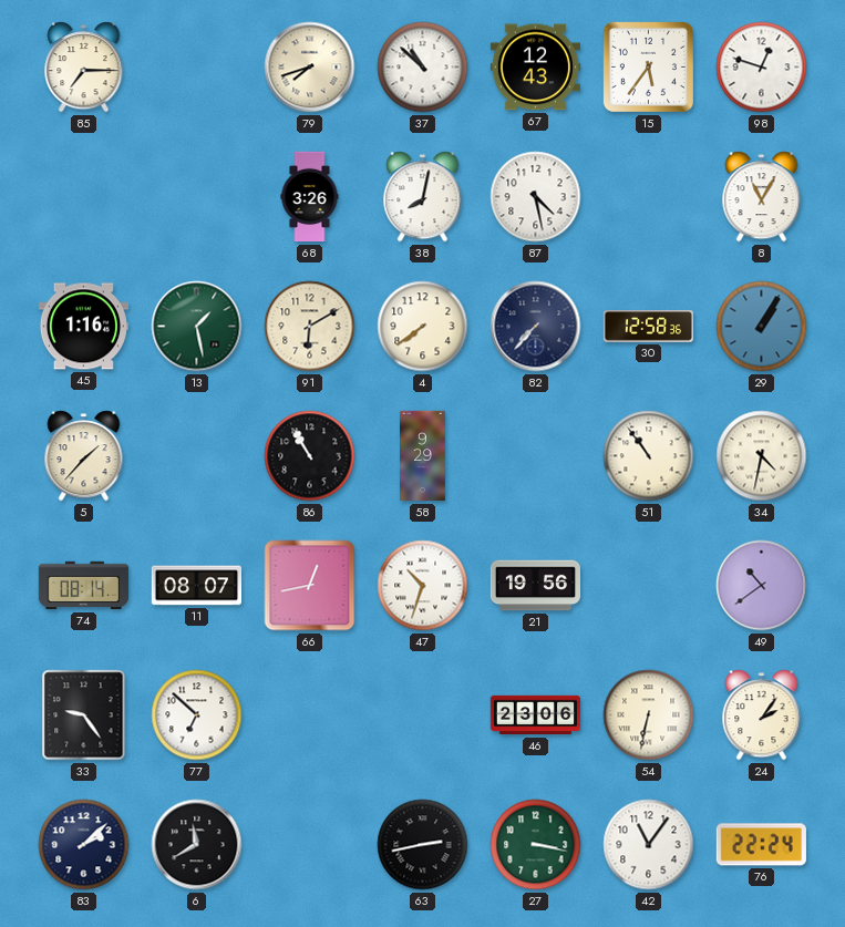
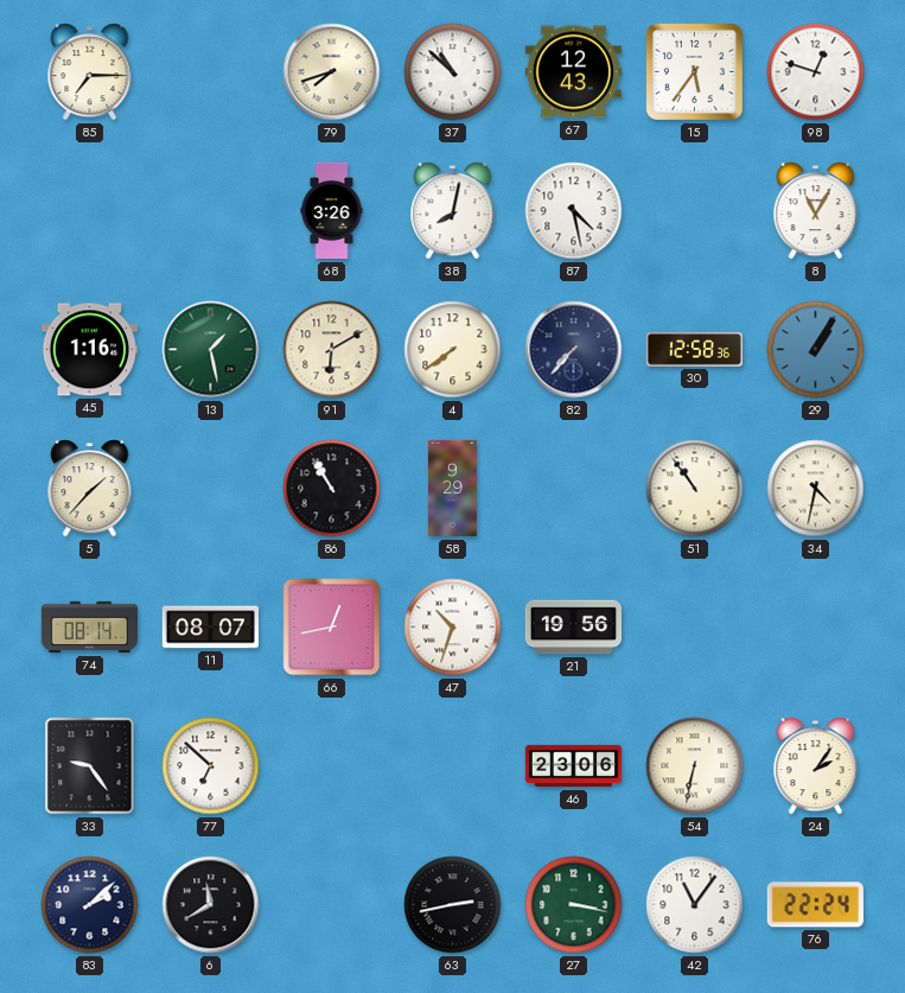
49: 10:39 -> none
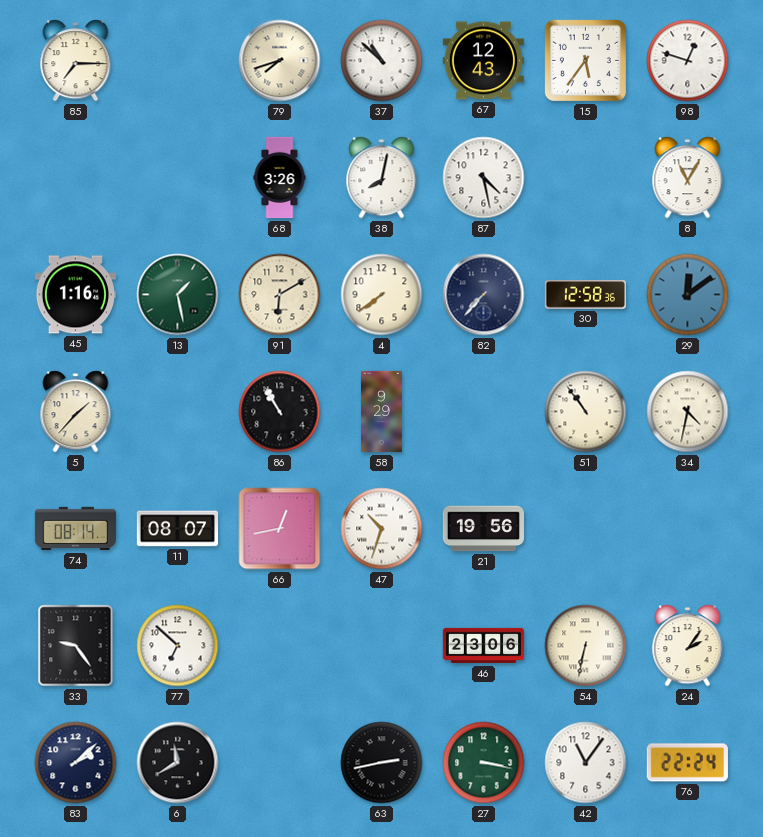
29: 1:05 -> 12:09
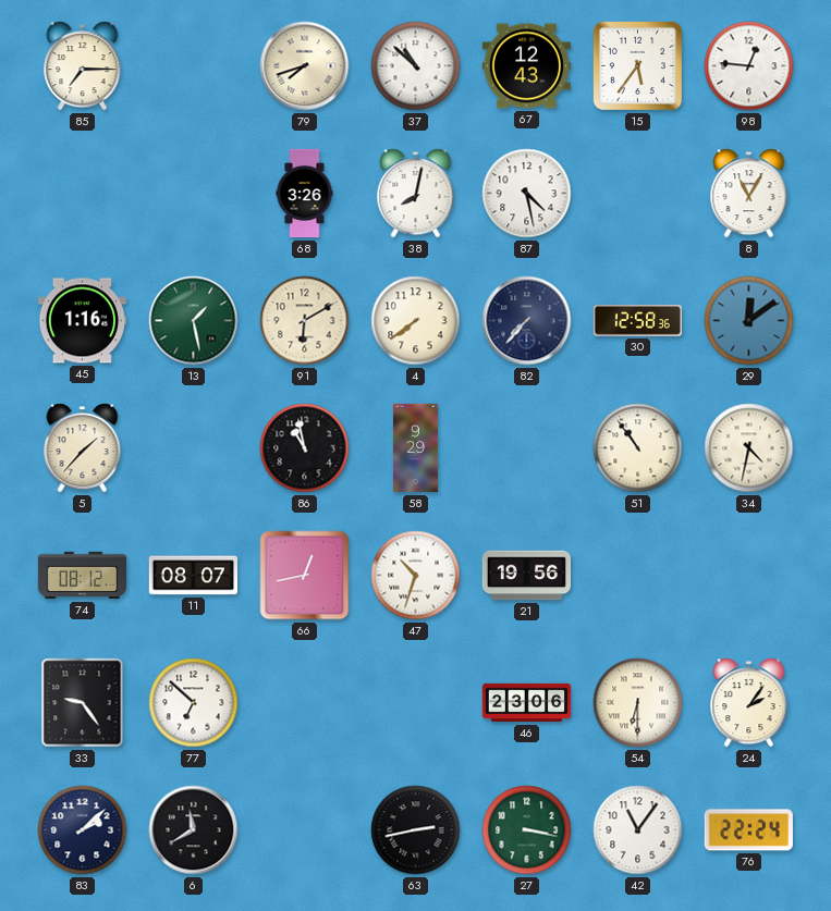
98: 12:48 -> 12:46
86: 10:55 -> 10:58
74: 08:14 -> 08:12
54: 6:32 -> 6:30
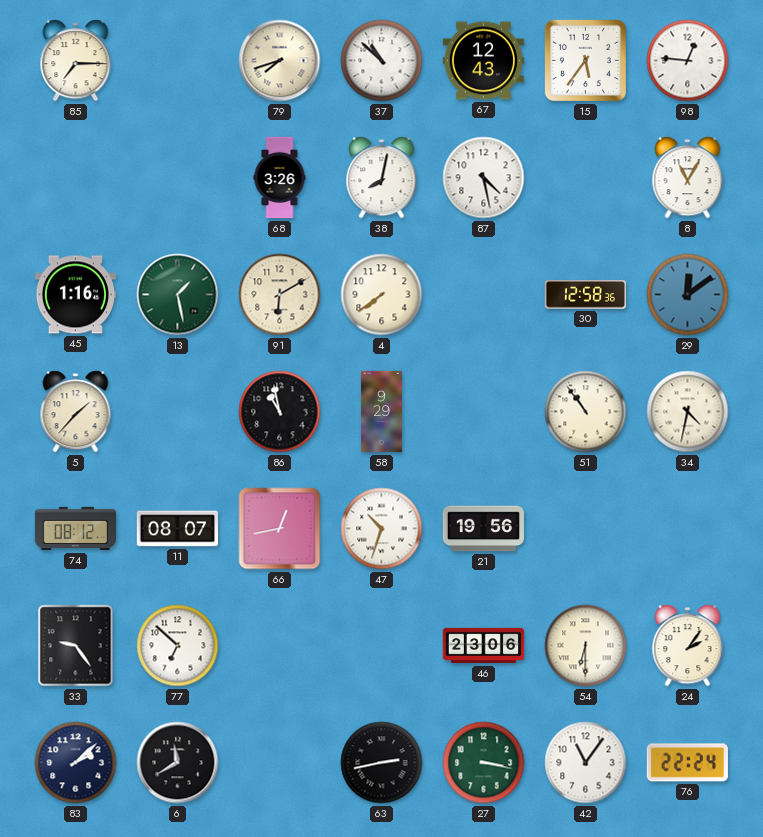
82: 7:37 -> none
